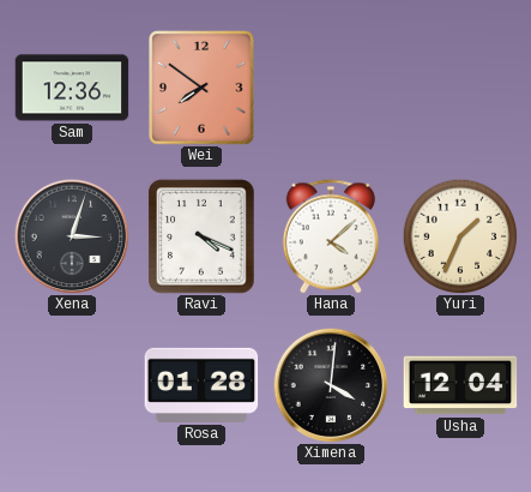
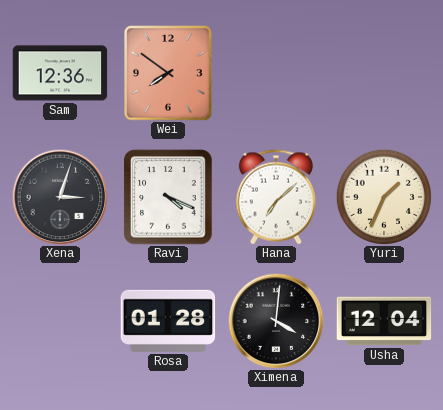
Hana: 4:08 -> 7:08
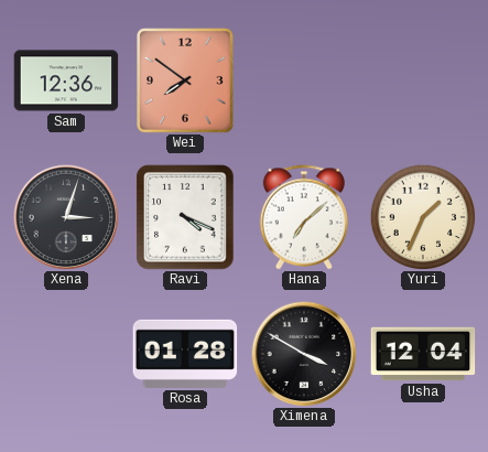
Ximena: 4:01 -> 3:50
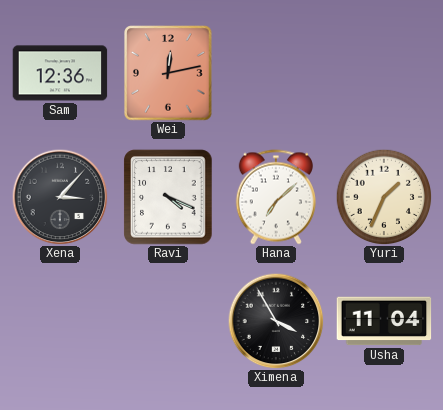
Wei: 7:51 -> 12:13
Xena: 3:03 -> 3:07
Rosa: 01:28 -> none
Ximena: 3:50 -> 3:55
Usha: 12:04 -> 11:04
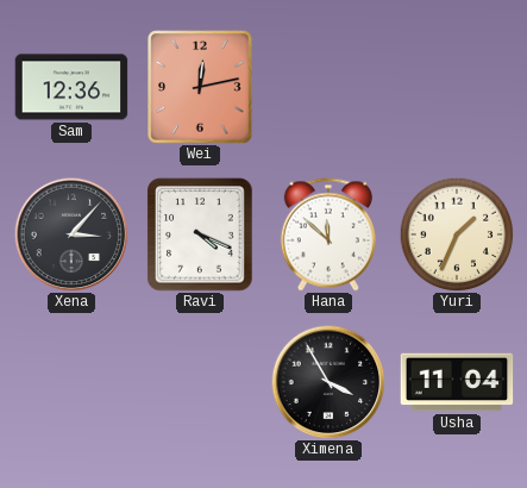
Hana: 7:08 -> 11:52
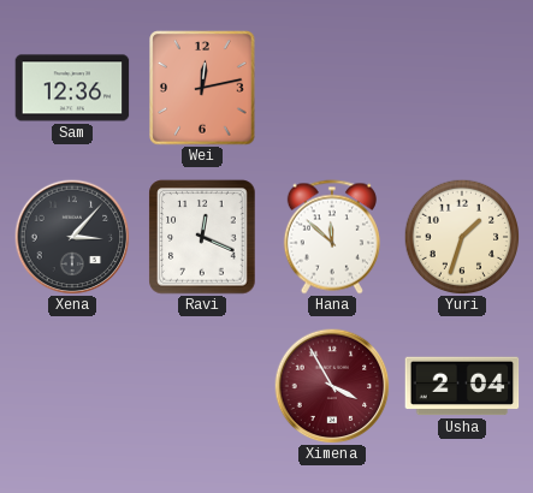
Ravi: 4:19 -> 12:19
Yuri: 1:34 -> 1:33
Ximena dial: black -> burgundy
Usha: 11:04 -> 2:04
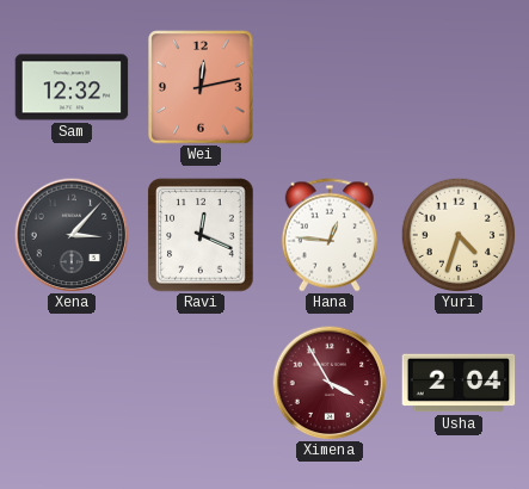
Sam: 12:36 -> 12:32
Hana: 11:52 -> 12:46
Yuri: 1:33 -> 4:33
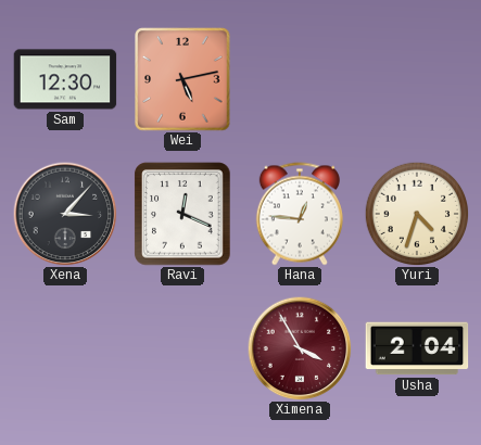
Sam: 12:32 -> 12:30
Wei: 12:13 -> 5:13
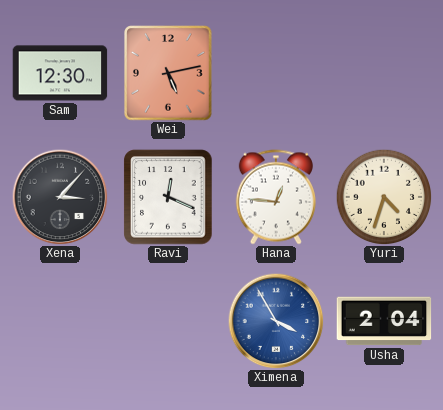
Ximena dial: burgundy -> blue
